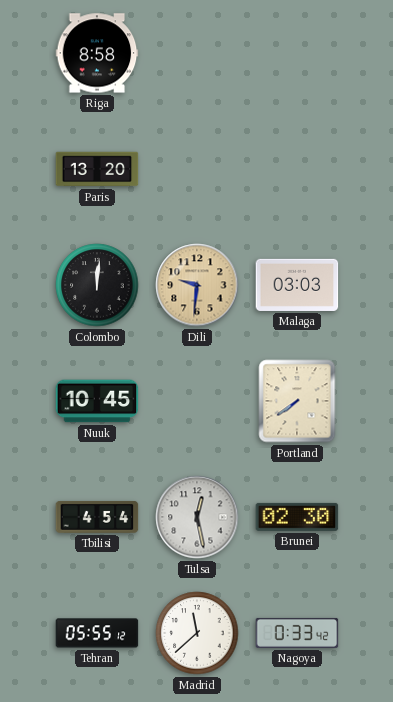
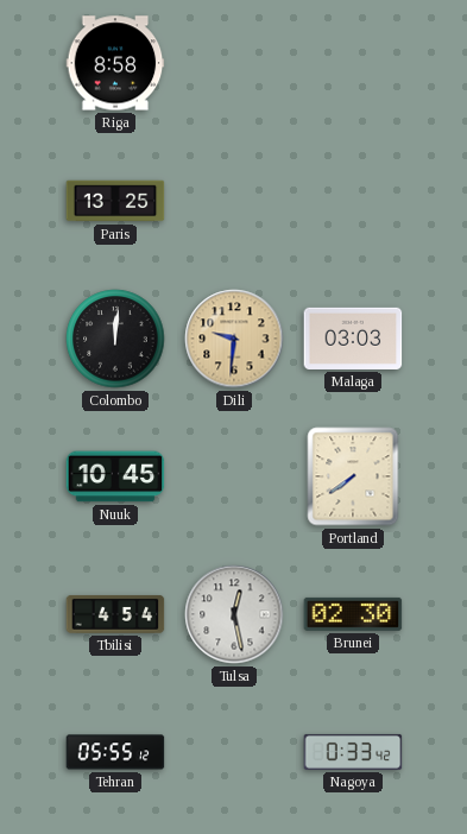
Paris: 13:20 -> 13:25
Madrid: 11:38 -> none
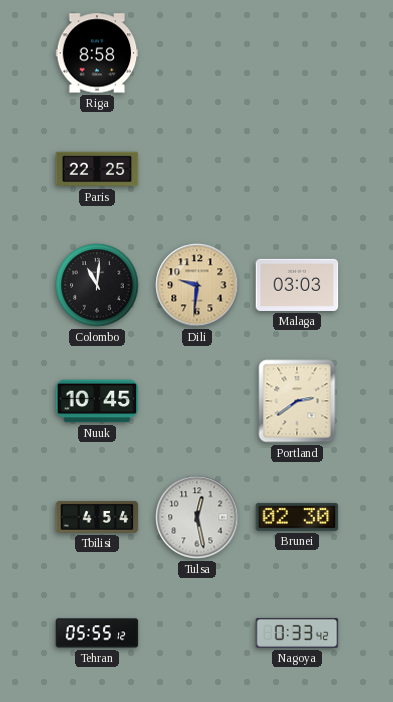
Paris: 13:25 -> 22:25
Colombo: 12:01 -> 11:01
Portland: 7:39 -> 2:39
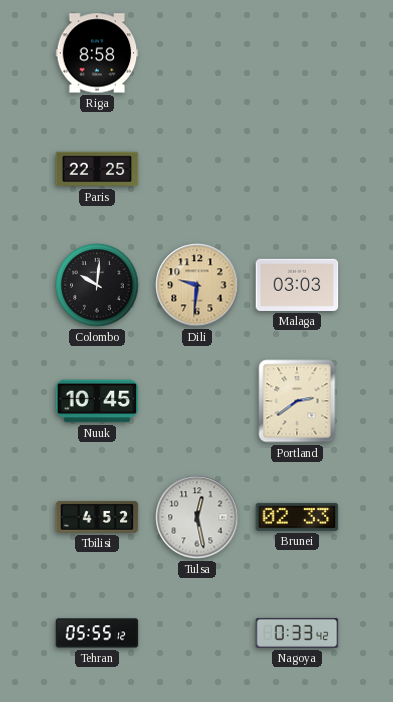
Colombo: 11:01 -> 10:01
Tbilisi: 4:54 -> 4:52
Brunei: 02:30 -> 02:33
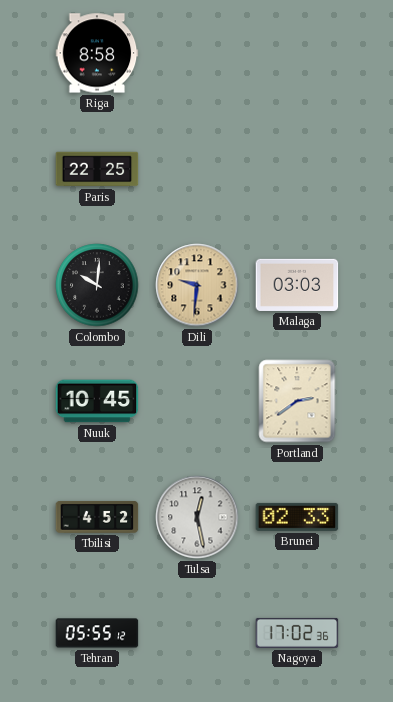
Nagoya: 0:33 -> 17:02
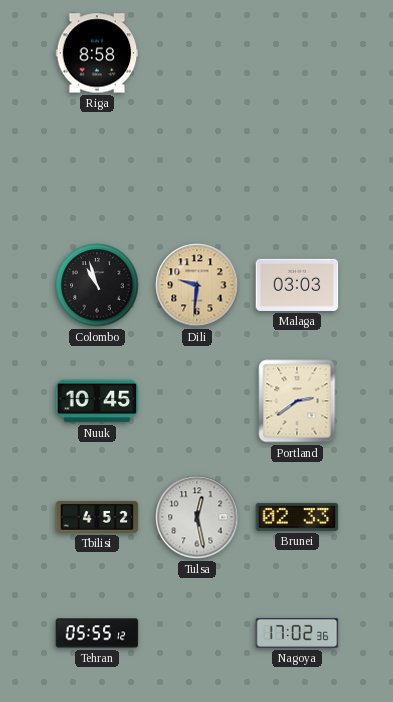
Paris: 22:25 -> none
Colombo: 10:01 -> 10:57
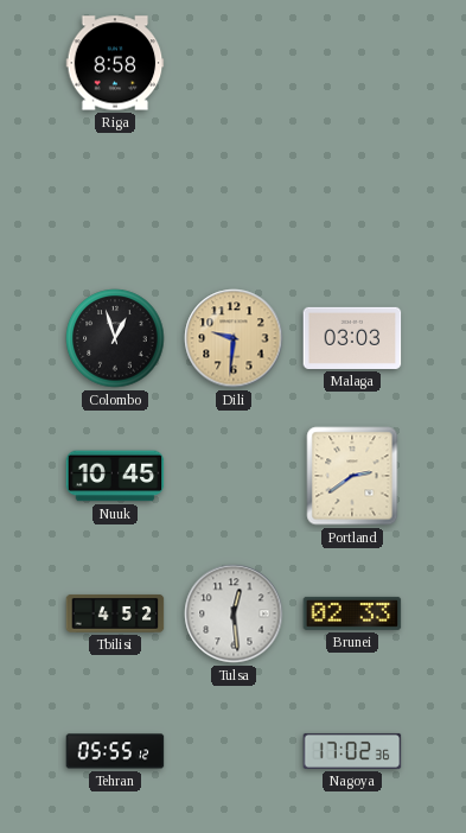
Colombo: 10:57 -> 12:57
Tulsa: 12:28 -> 12:29
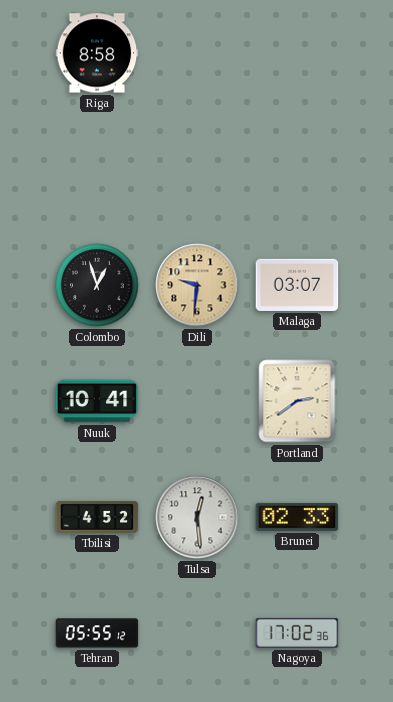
Malaga: 03:03 -> 03:07
Nuuk: 10:45 -> 10:41
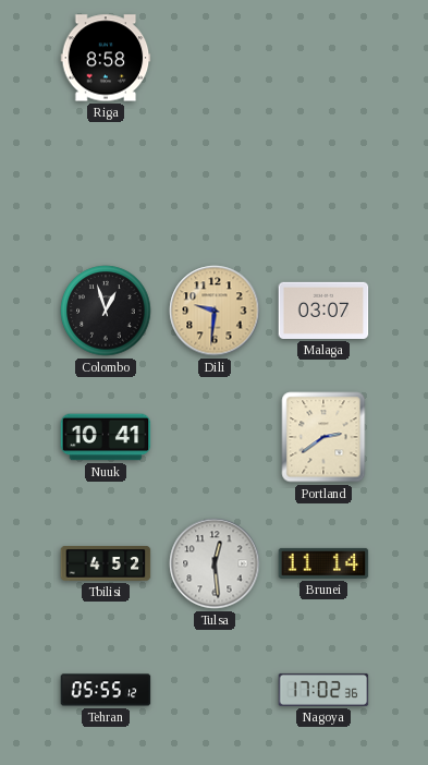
Brunei: 02:33 -> 11:14
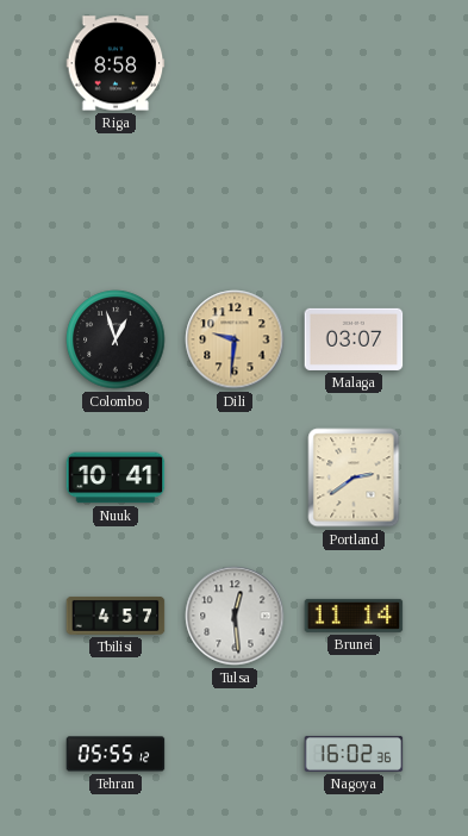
Tbilisi: 4:52 -> 4:57
Nagoya: 17:02 -> 16:02
